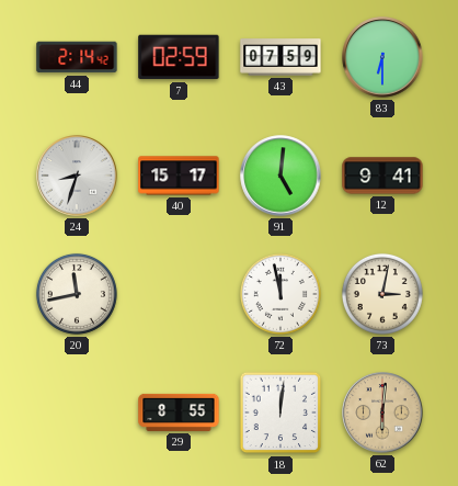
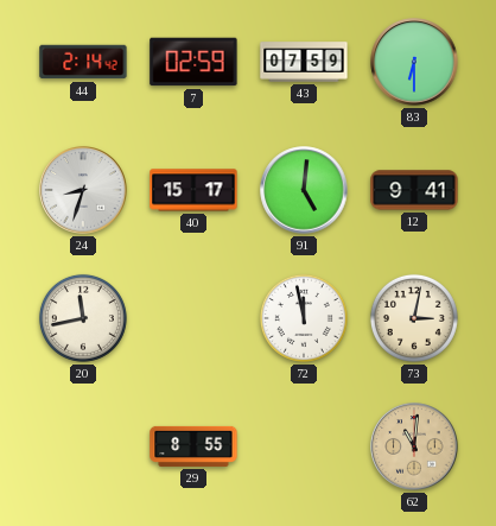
18: 12:01 -> none
62: 6:01 -> 11:01
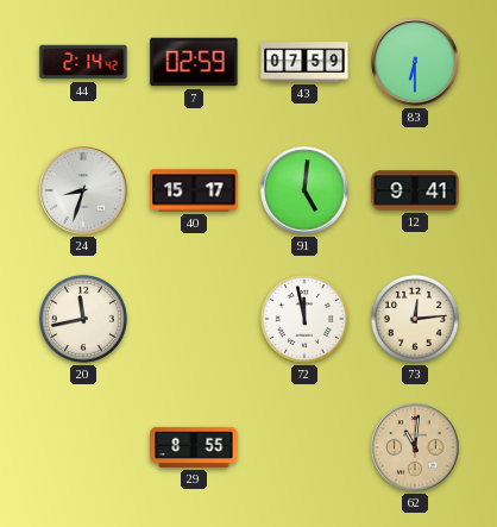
73: 3:02 -> 12:14
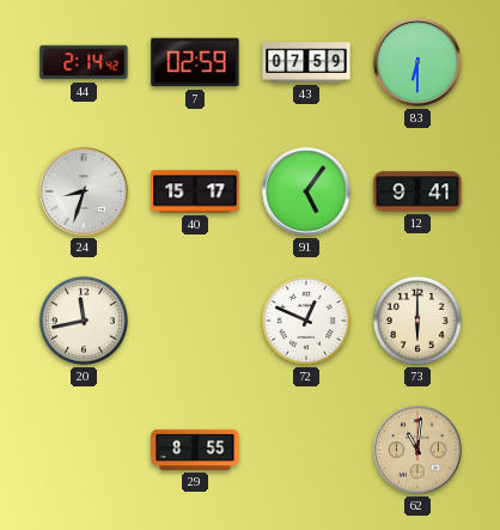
91: 5:01 -> 5:06
72: 11:58 -> 12:49
73: 12:14 -> 6:00
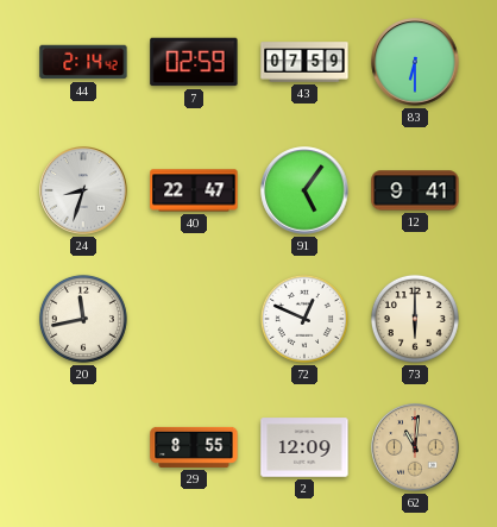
40: 15:17 -> 22:47
2: none -> 12:09
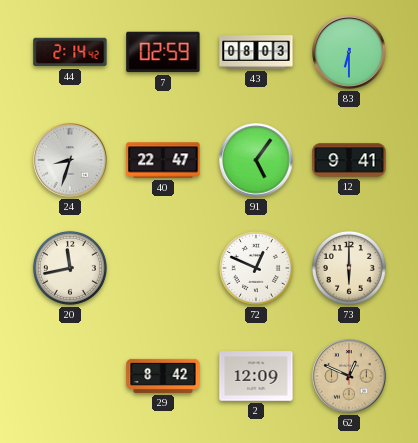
43: 07:59 -> 08:03
29: 8:55 -> 8:42
62: 11:01 -> 12:49
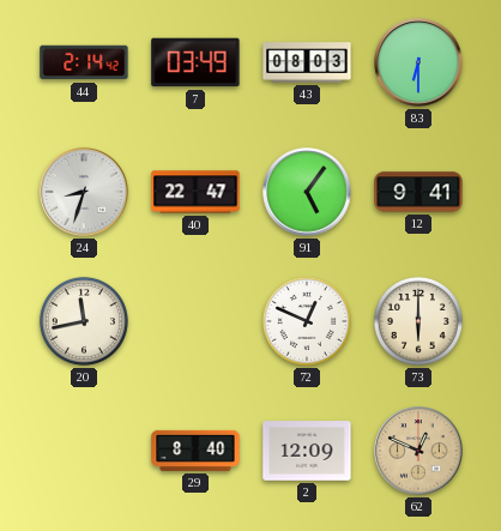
7: 02:59 -> 03:49
29: 8:42 -> 8:40
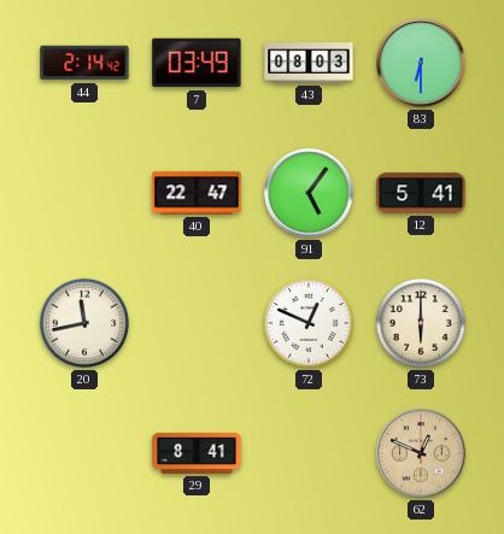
24: 8:33 -> none
12: 9:41 -> 5:41
29: 8:40 -> 8:41
2: 12:09 -> none
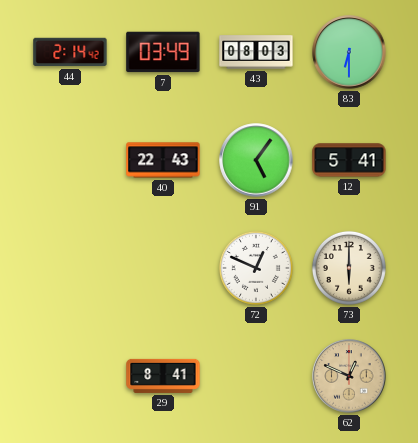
40: 22:47 -> 22:43
20: 11:43 -> none
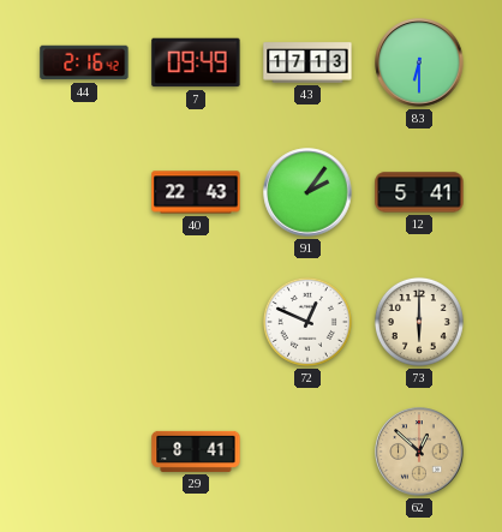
44: 2:14 -> 2:16
7: 03:49 -> 09:49
43: 08:03 -> 17:13
91: 5:06 -> 2:06
62: 12:49 -> 12:52
